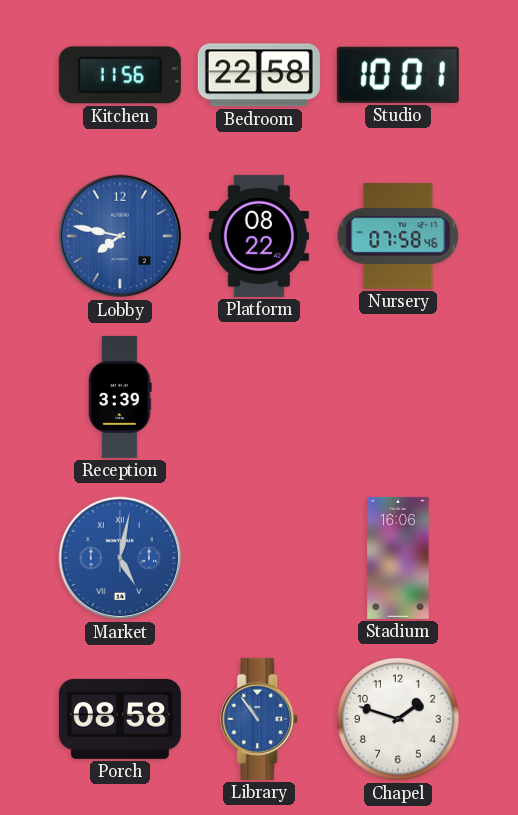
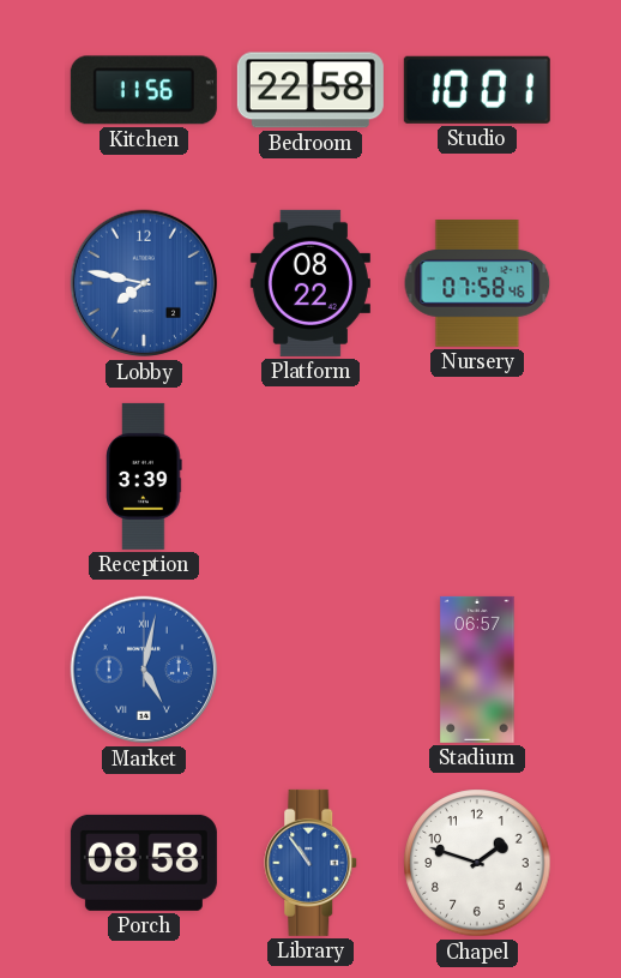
Stadium: 16:06 -> 06:57
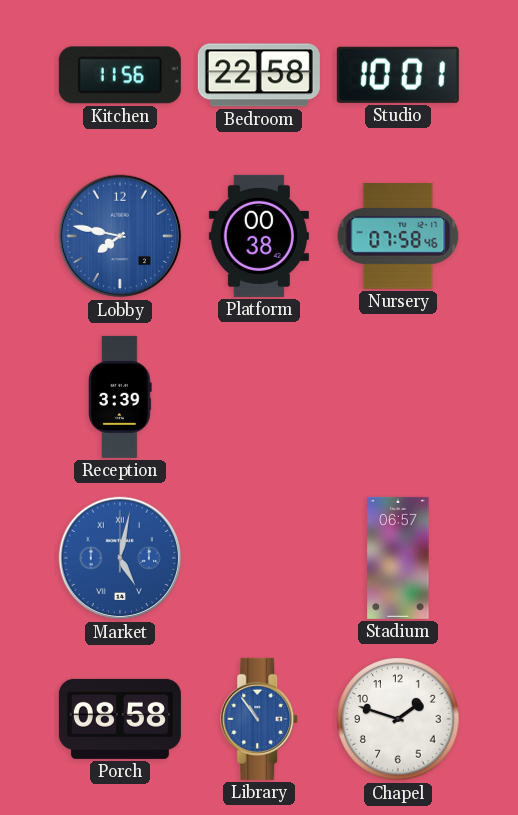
Platform: 08:22 -> 00:38
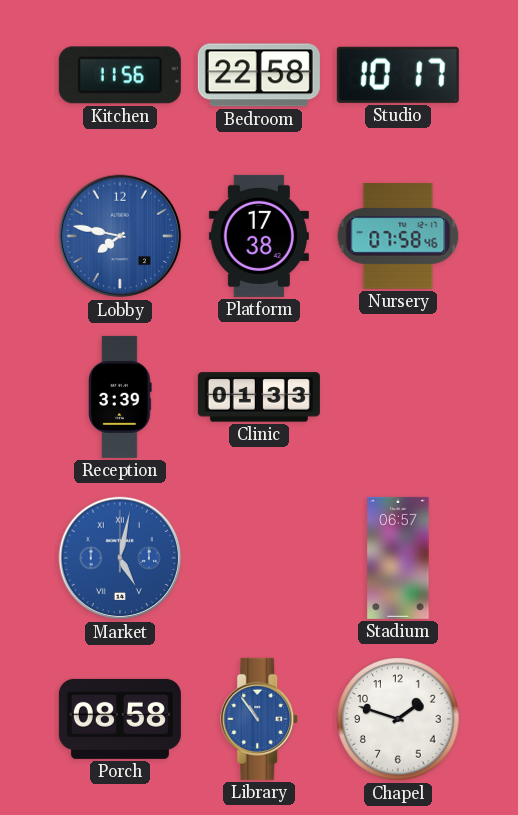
Studio: 10:01 -> 10:17
Platform: 00:38 -> 17:38
Clinic: none -> 01:33
